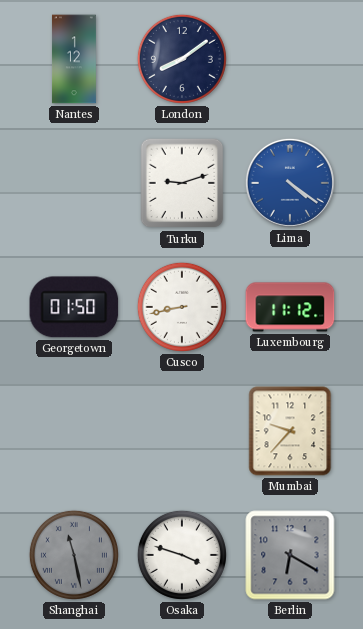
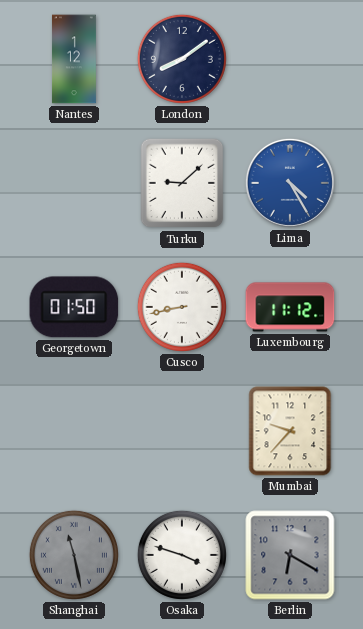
Turku: 9:12 -> 9:08
Lima: 4:21 -> 4:25
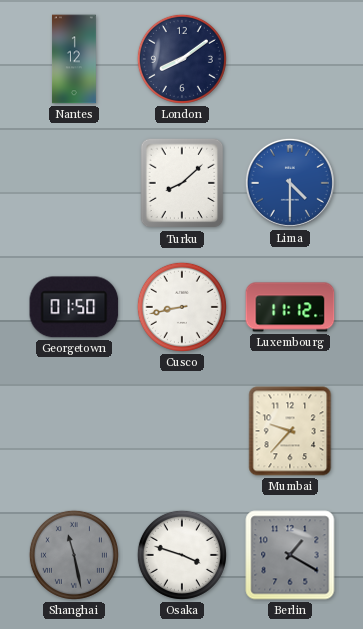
Turku: 9:08 -> 8:08
Lima: 4:25 -> 4:30
Berlin: 6:20 -> 1:20
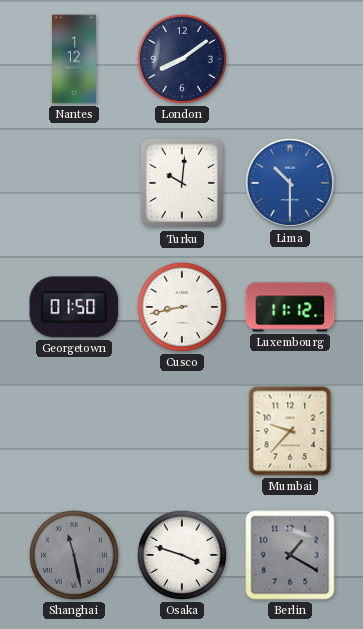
Turku: 8:08 -> 10:01
Lima: 4:30 -> 10:30
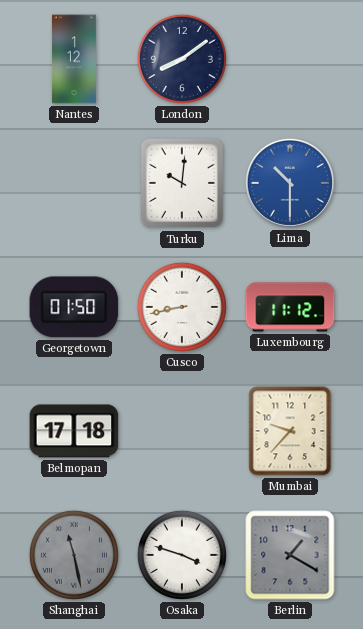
Belmopan: none -> 17:18
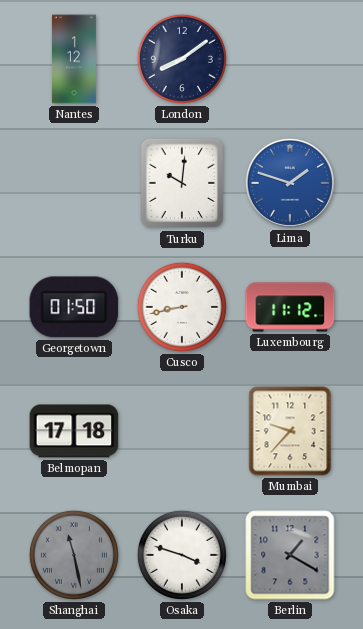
Lima: 10:30 -> 1:48
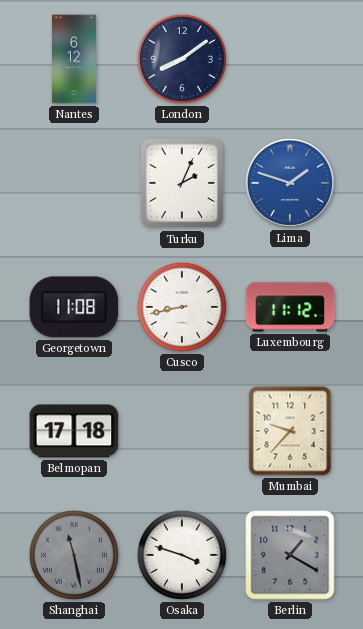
Nantes: 1:12 -> 6:12
Turku: 10:01 -> 2:04
Georgetown: 01:50 -> 11:08
